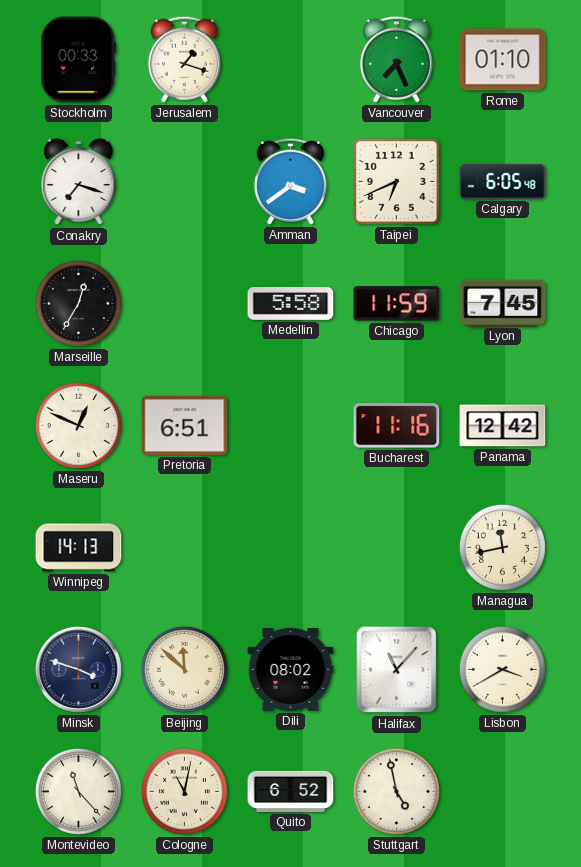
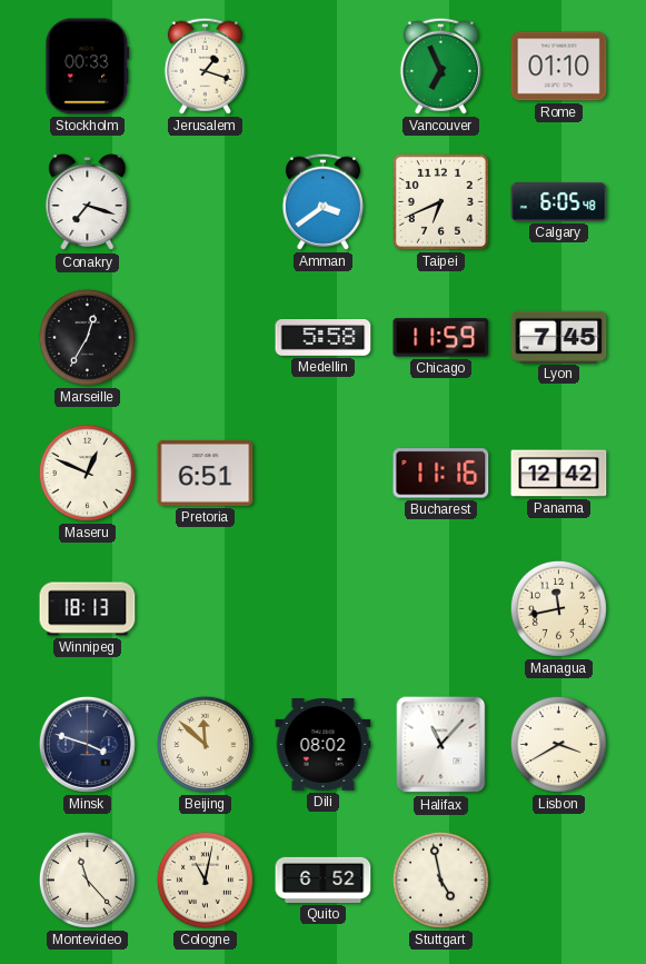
Vancouver: 7:26 -> 6:56
Winnipeg: 14:13 -> 18:13
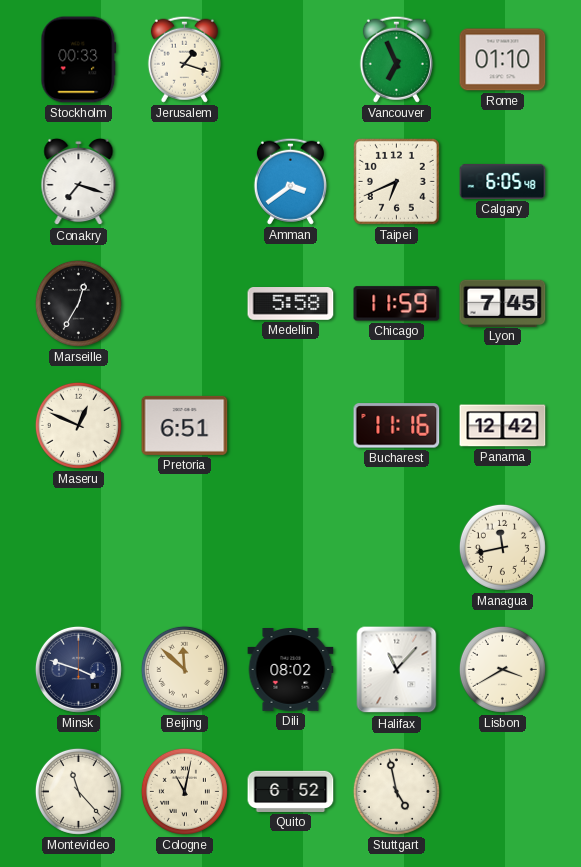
Winnipeg: 18:13 -> none
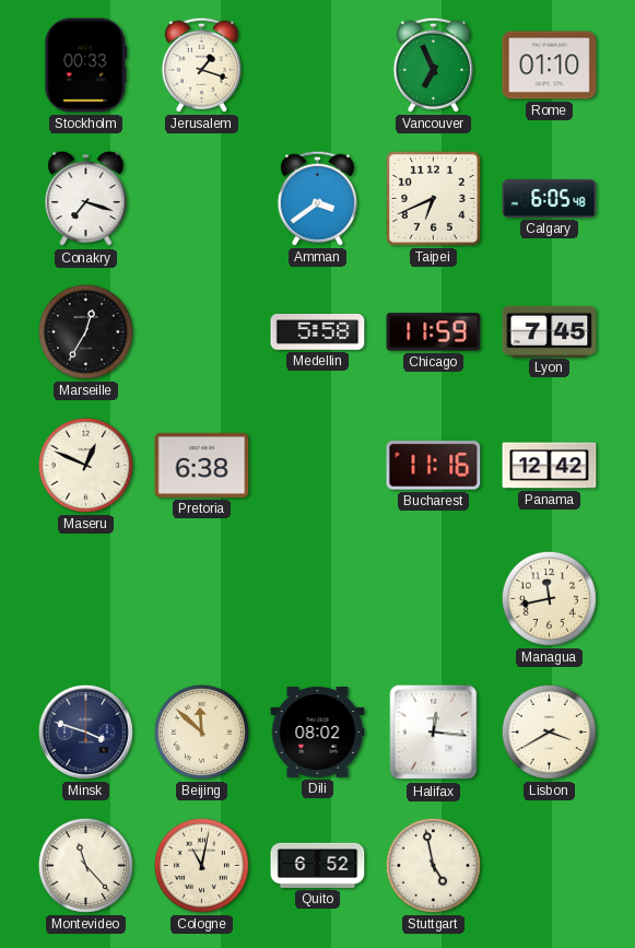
Pretoria: 6:51 -> 6:38
Halifax: 11:07 -> 12:16
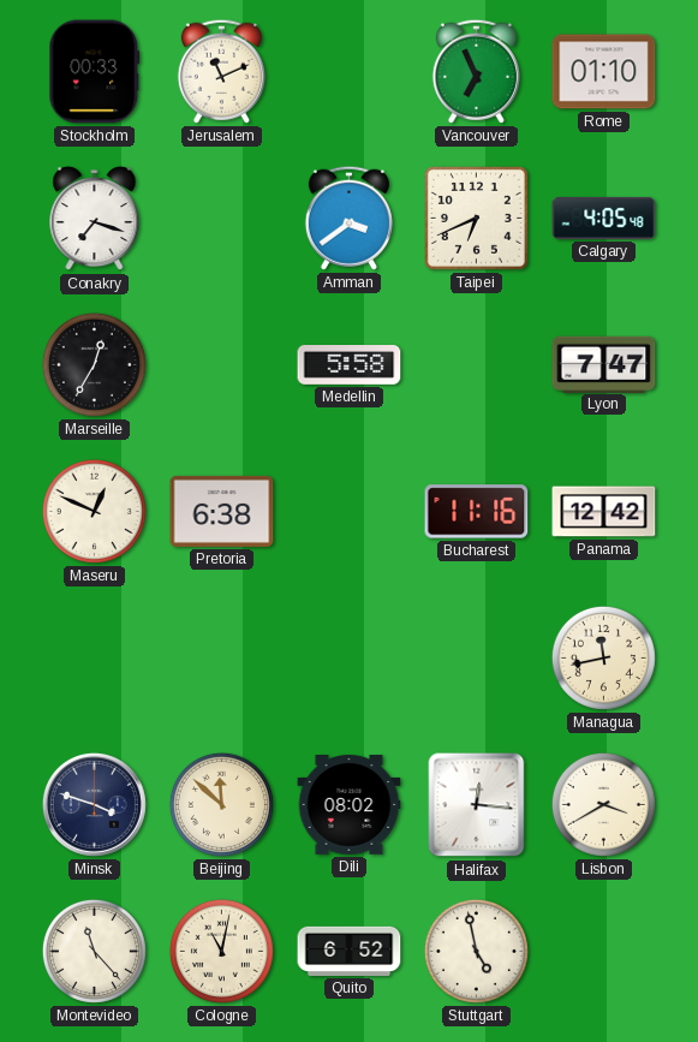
Jerusalem: 1:18 -> 11:11
Calgary: 6:05 -> 4:05
Chicago: 11:59 -> none
Lyon: 7:45 -> 7:47
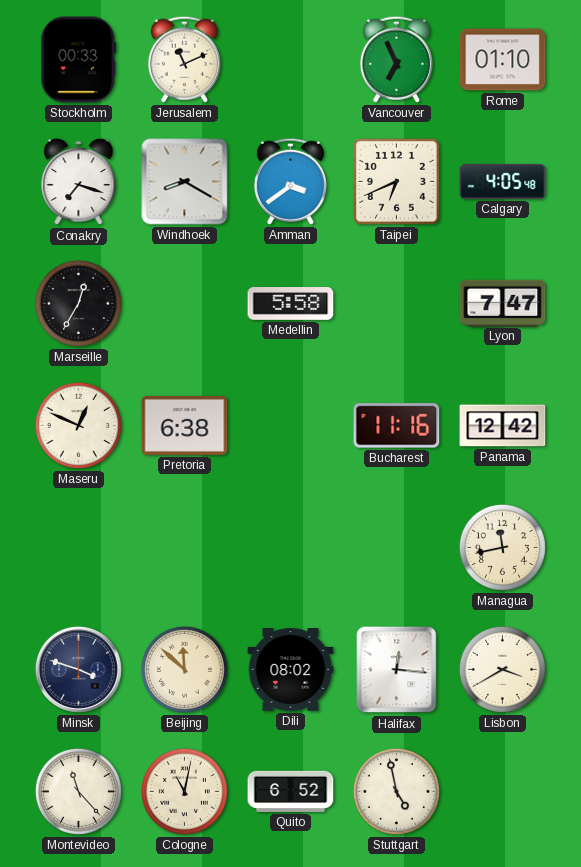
Windhoek: none -> 8:20
